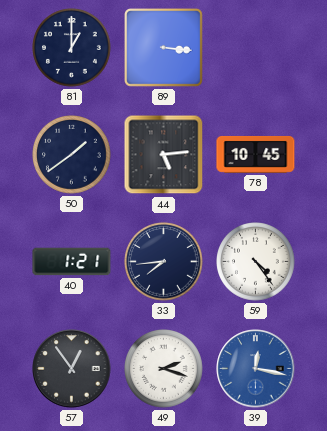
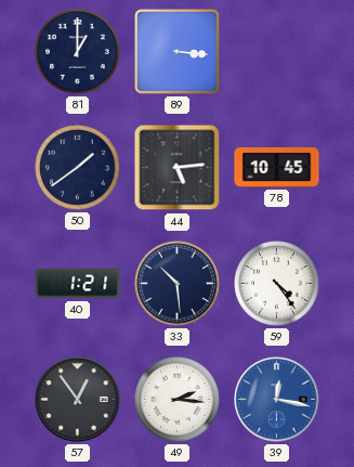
33: 7:44 -> 10:29
49: 2:18 -> 2:16
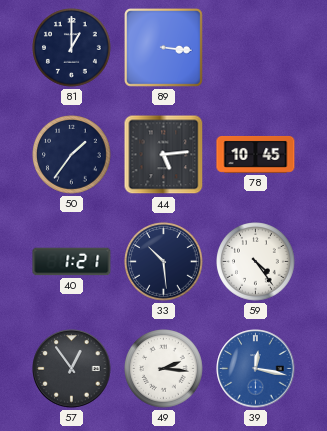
50: 1:39 -> 1:36
